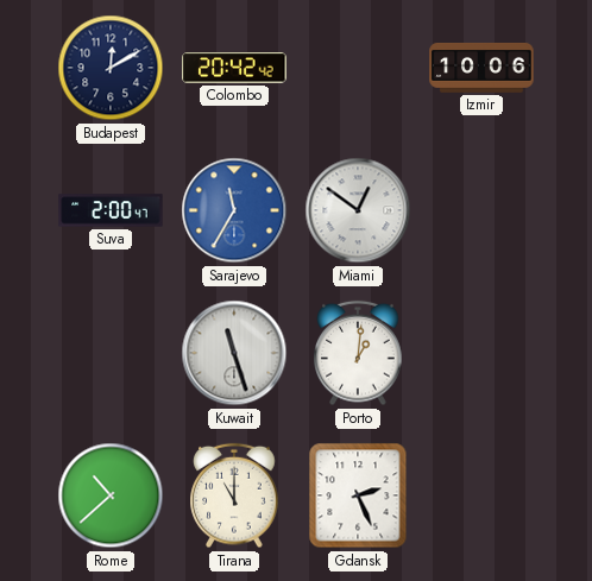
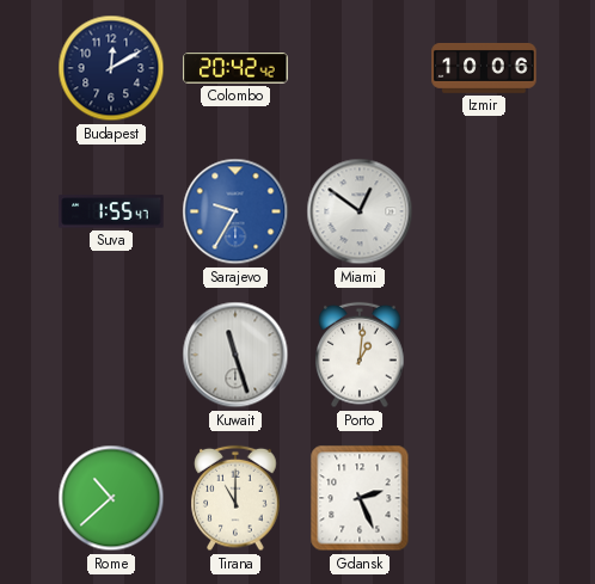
Suva: 2:00 -> 1:55
Sarajevo: 11:35 -> 9:35
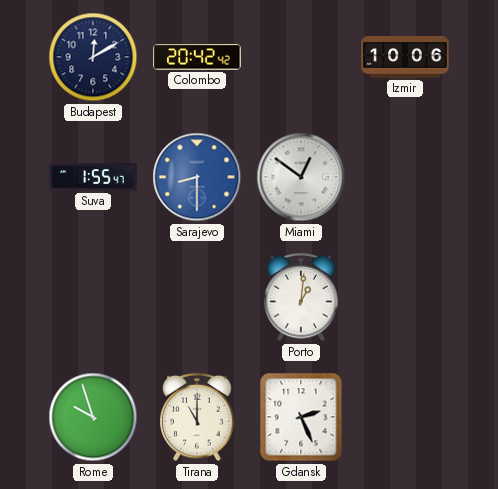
Sarajevo: 9:35 -> 8:30
Kuwait: 11:27 -> none
Rome: 10:38 -> 9:57
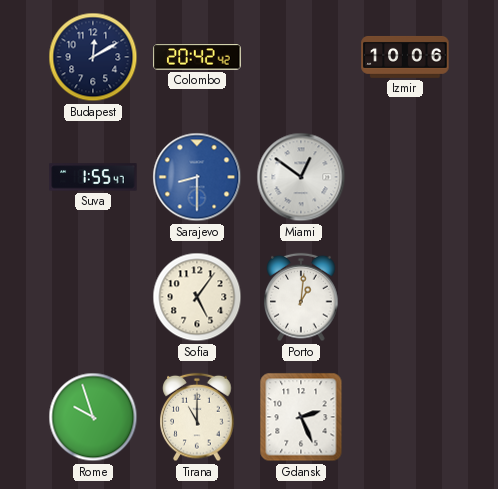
Sofia: none -> 5:06
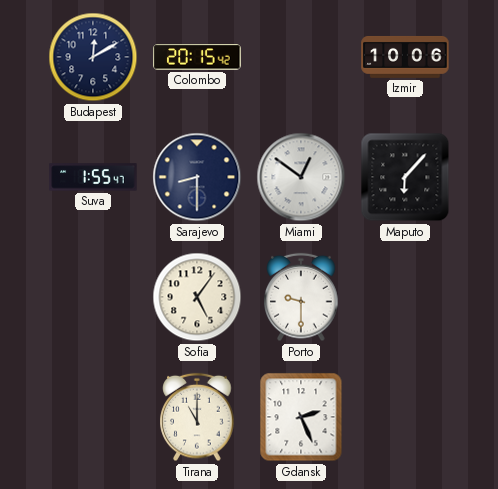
Colombo: 20:42 -> 20:15
Sarajevo dial: blue -> navy
Maputo: none -> 6:07
Porto: 1:01 -> 9:30
Rome: 9:57 -> none
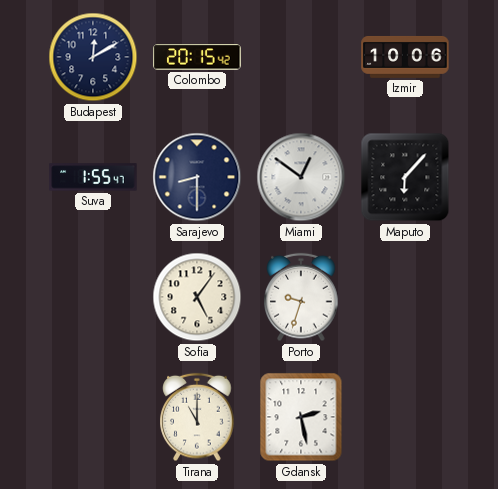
Porto: 9:30 -> 9:33
Gdansk: 2:26 -> 2:28
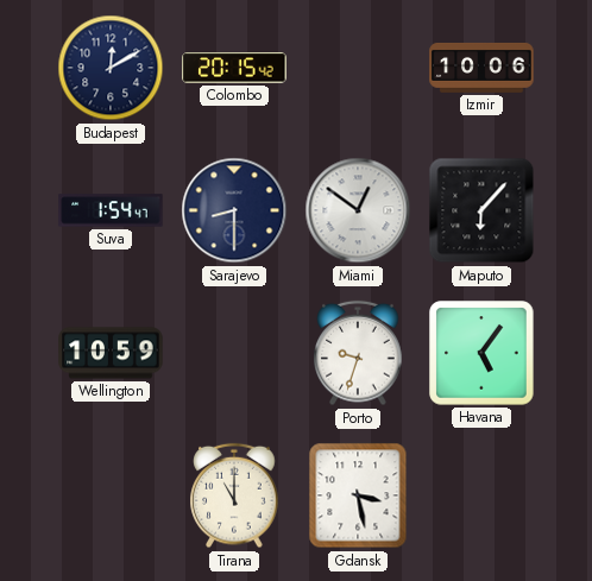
Suva: 1:55 -> 1:54
Wellington: none -> 10:59
Sofia: 5:06 -> none
Havana: none -> 5:06
Gdansk: 2:28 -> 3:28
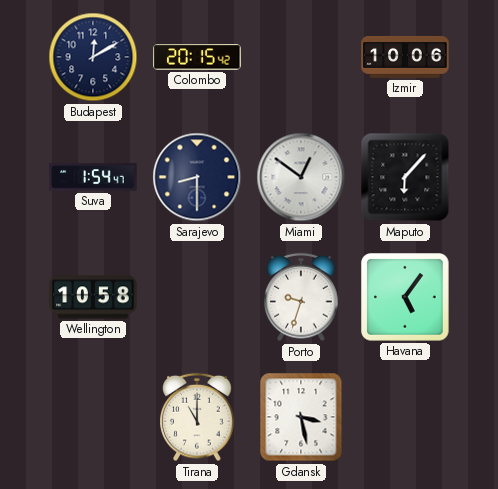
Wellington: 10:59 -> 10:58
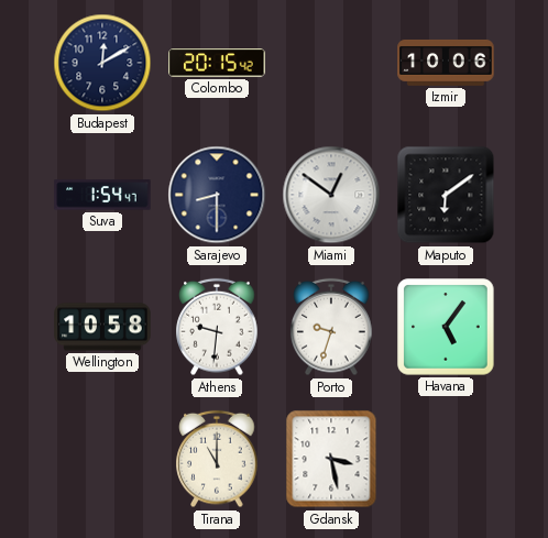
Maputo: 6:07 -> 6:09
Athens: none -> 9:31
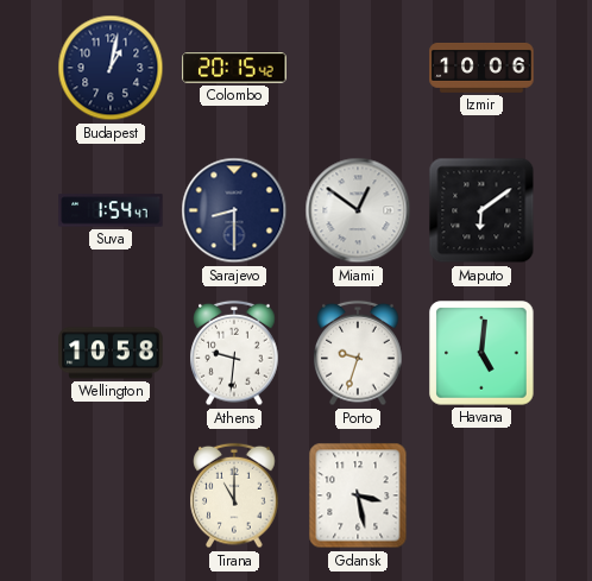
Budapest: 12:10 -> 1:02
Havana: 5:06 -> 5:01
